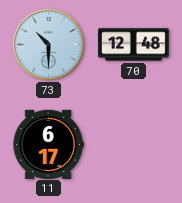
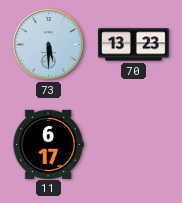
73: 10:30 -> 5:30
70: 12:48 -> 13:23
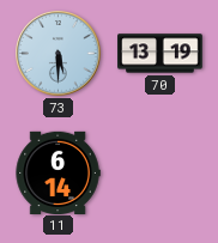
70: 13:23 -> 13:19
11: 6:17 -> 6:14
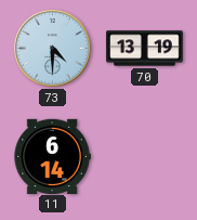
73: 5:30 -> 4:30
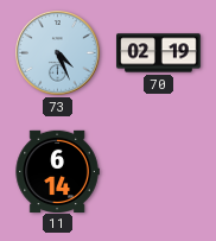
73: 4:30 -> 4:26
70: 13:19 -> 02:19
